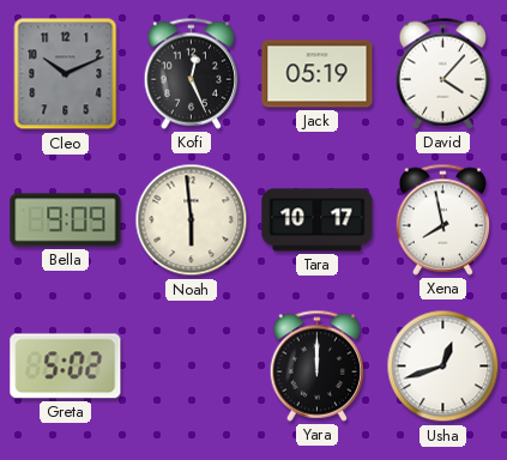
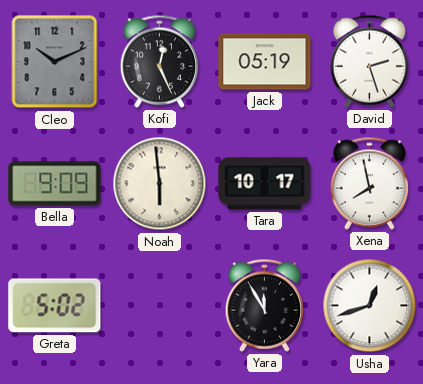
David: 4:07 -> 2:27
Yara: 12:00 -> 11:55
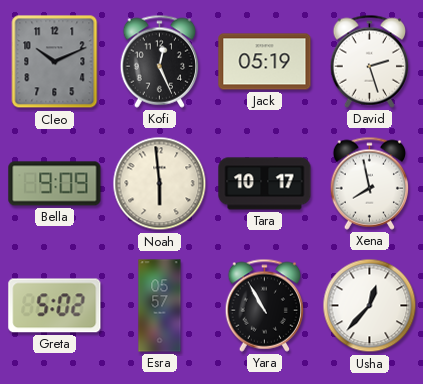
Esra: none -> 05:57
Yara: 11:55 -> 10:55
Usha: 12:42 -> 12:37
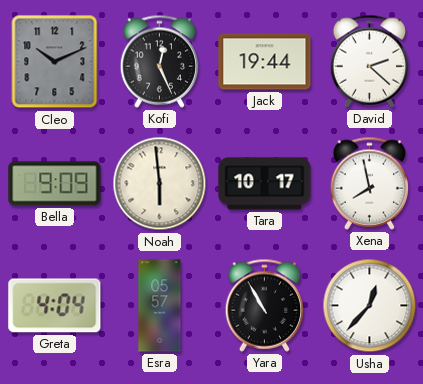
Jack: 05:19 -> 19:44
David: 2:27 -> 2:22
Greta: 5:02 -> 4:04
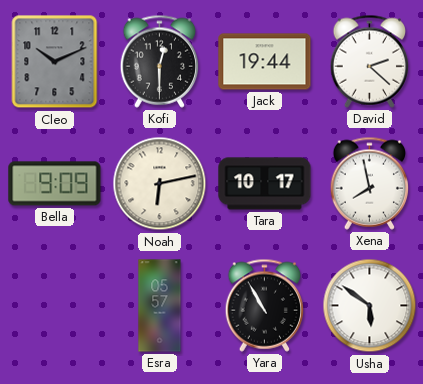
Kofi: 12:26 -> 12:30
Noah: 5:59 -> 6:13
Greta: 4:04 -> none
Usha: 12:37 -> 5:51
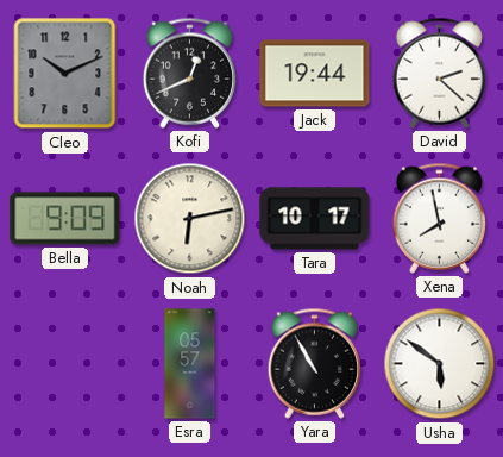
Kofi: 12:30 -> 12:41
